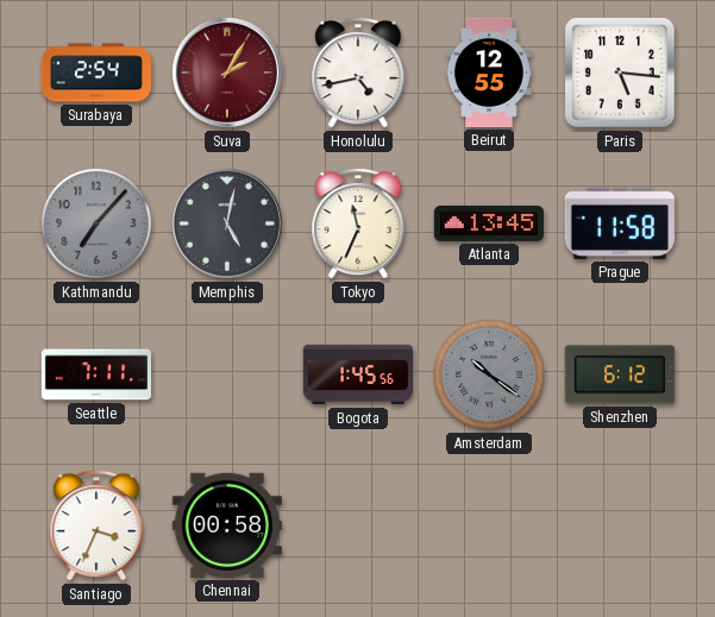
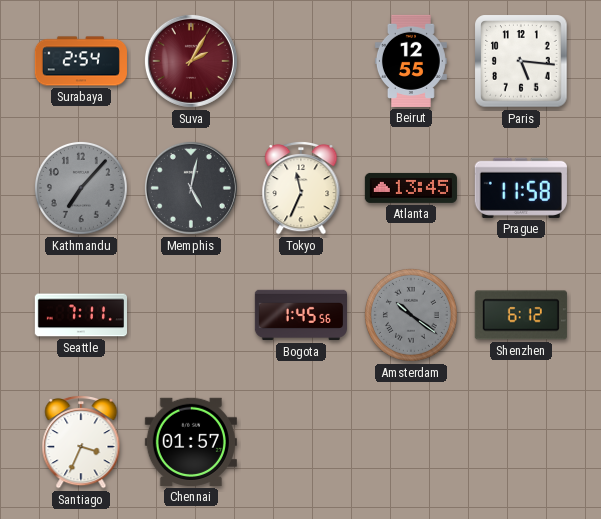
Honolulu: 4:43 -> none
Chennai: 00:58 -> 01:57
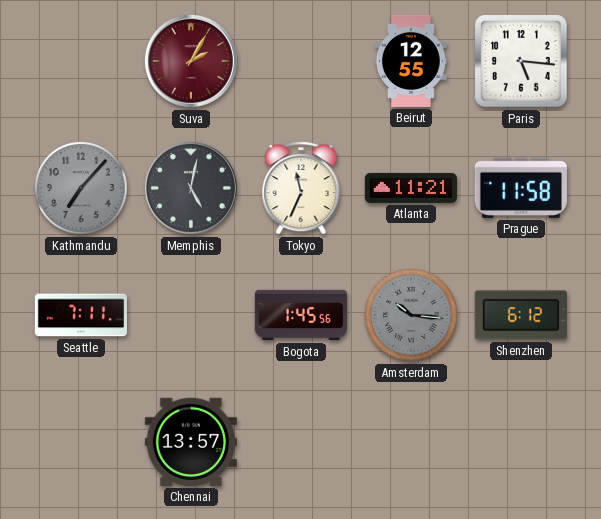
Surabaya: 2:54 -> none
Atlanta: 13:45 -> 11:21
Amsterdam: 10:21 -> 10:16
Santiago: 3:34 -> none
Chennai: 01:57 -> 13:57
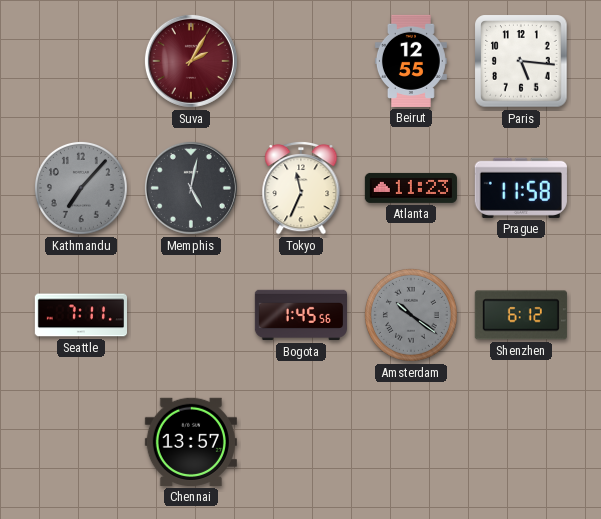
Atlanta: 11:21 -> 11:23
Amsterdam: 10:16 -> 10:21
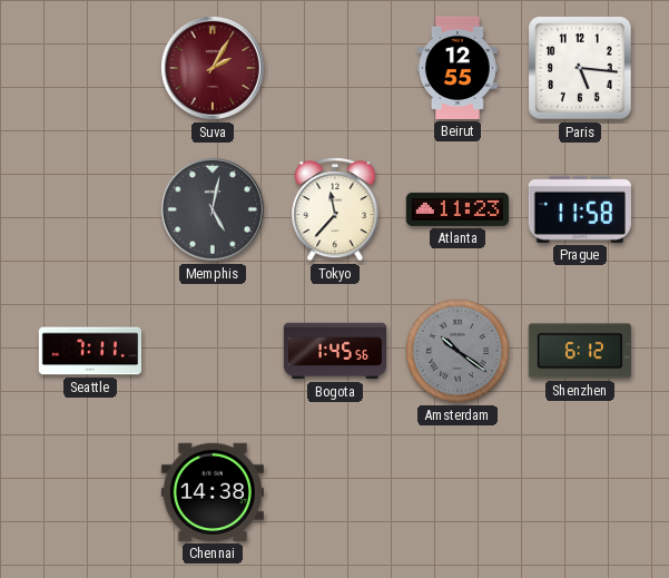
Kathmandu: 7:07 -> none
Tokyo: 11:34 -> 11:37
Chennai: 13:57 -> 14:38
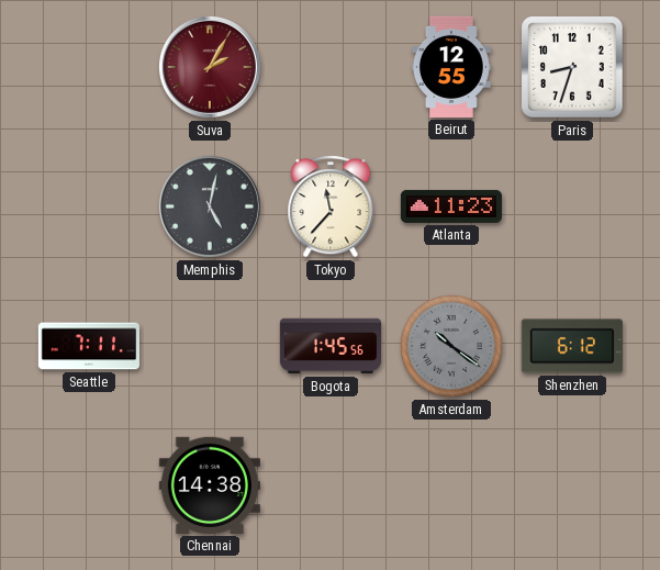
Paris: 5:16 -> 8:33
Prague: 11:58 -> none
